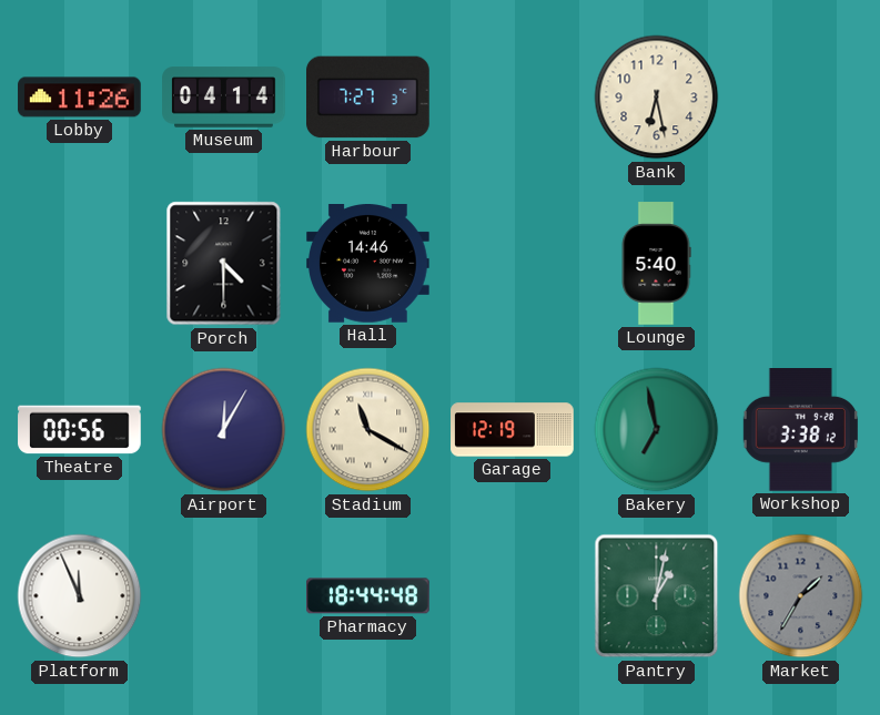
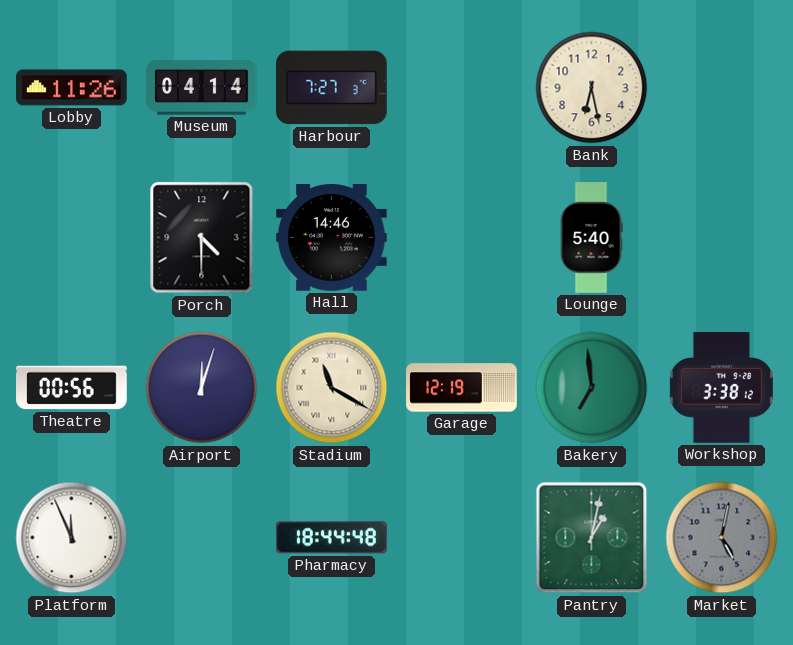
Airport: 12:05 -> 12:03
Bakery: 6:58 -> 6:59
Market: 1:35 -> 5:02
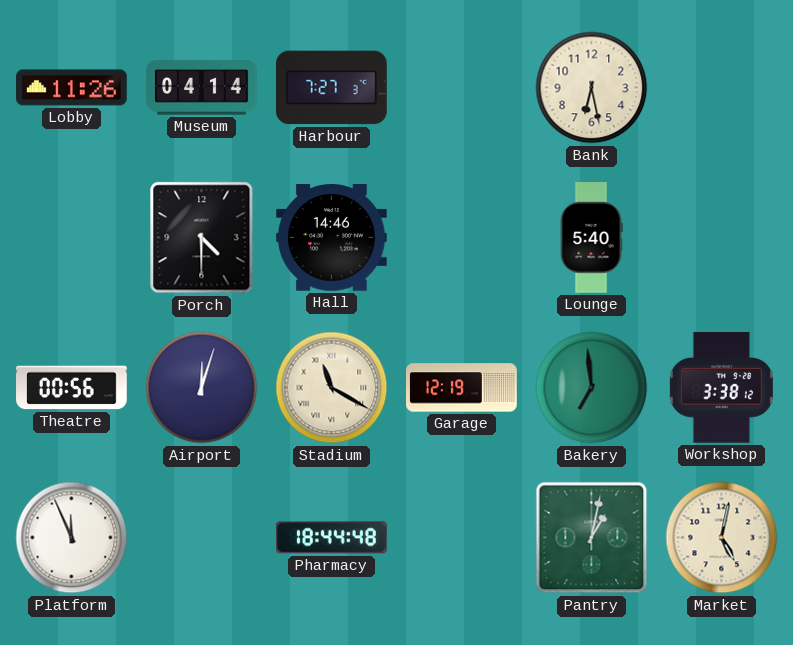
Market dial: grey -> cream
